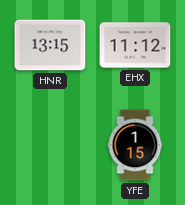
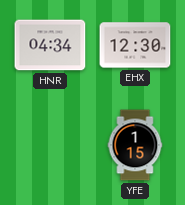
HNR: 13:15 -> 04:34
EHX: 11:12 -> 12:30
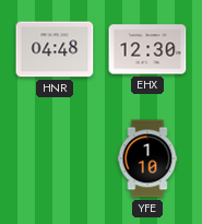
HNR: 04:34 -> 04:48
YFE: 1:15 -> 1:10
